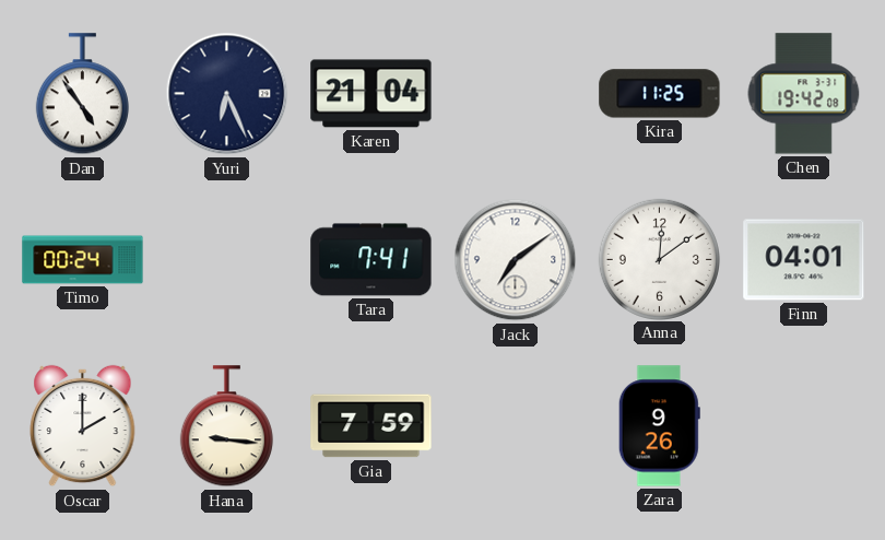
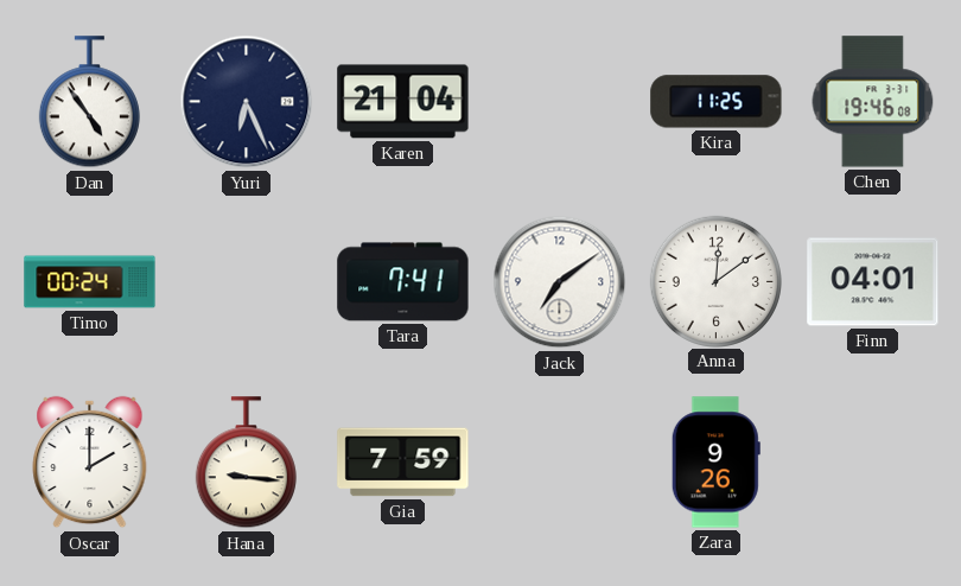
Chen: 19:42 -> 19:46
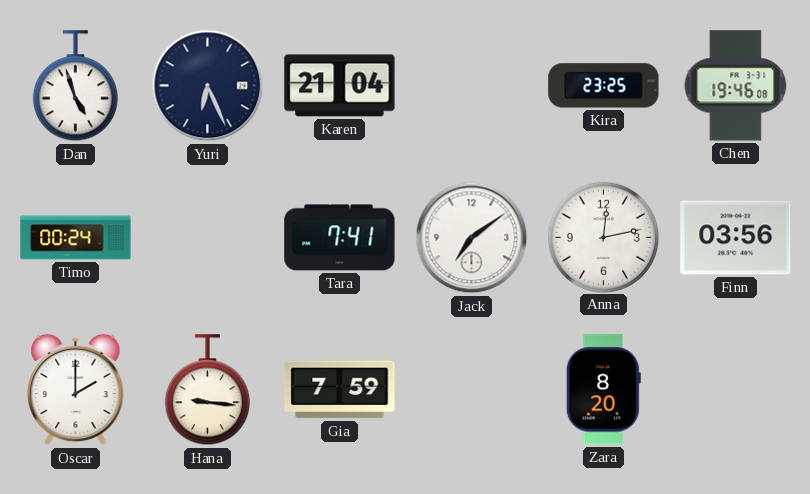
Dan: 4:54 -> 4:57
Kira: 11:25 -> 23:25
Anna: 12:09 -> 12:13
Finn: 04:01 -> 03:56
Zara: 9:26 -> 8:20
